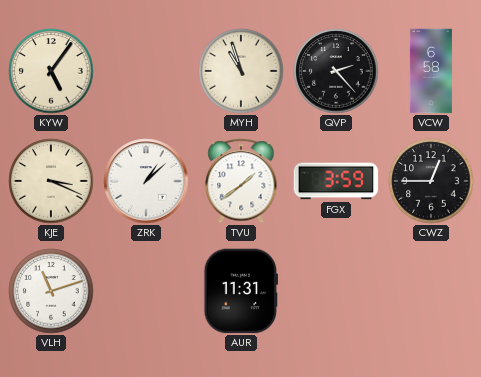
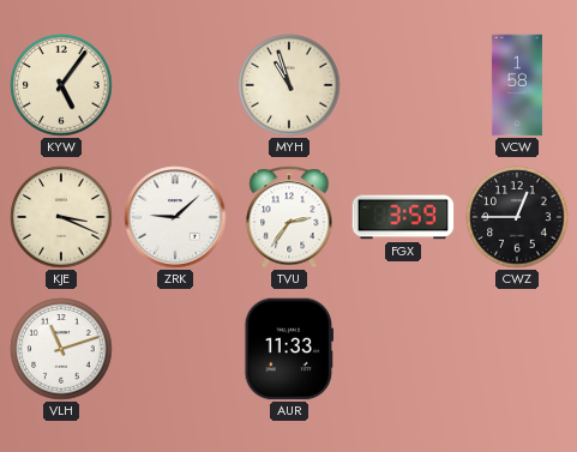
QVP: 2:23 -> none
VCW: 6:58 -> 1:58
ZRK: 1:08 -> 9:08
TVU: 1:39 -> 2:36
AUR: 11:31 -> 11:33
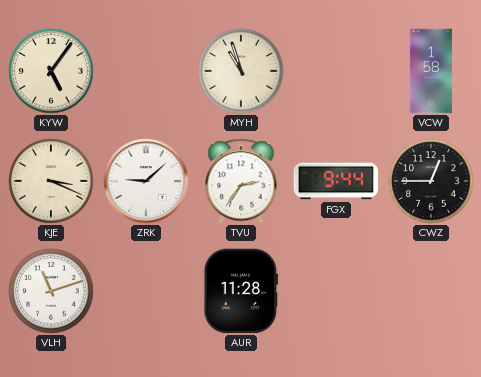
FGX: 3:59 -> 9:44
AUR: 11:33 -> 11:28
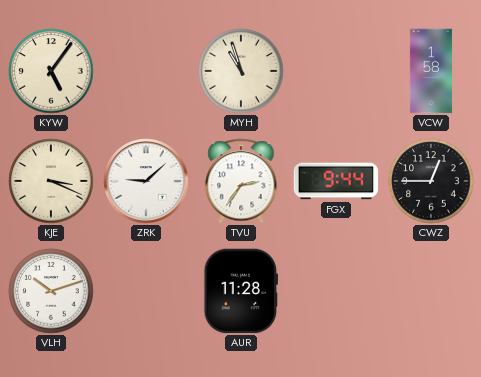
VLH: 11:12 -> 10:12
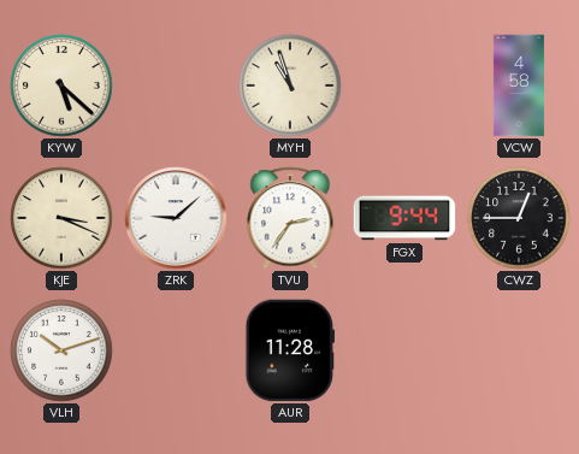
KYW: 5:06 -> 5:22
VCW: 1:58 -> 4:58
